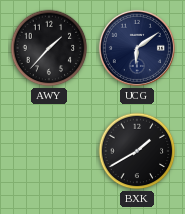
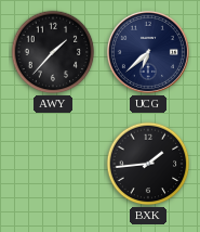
UCG: 6:09 -> 6:38
BXK: 1:40 -> 1:44
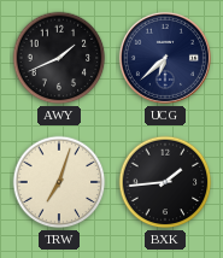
AWY: 1:37 -> 1:41
TRW: none -> 7:03
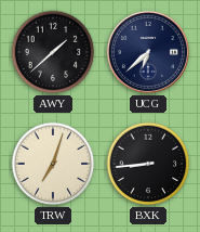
AWY: 1:41 -> 1:38
BXK: 1:44 -> 8:44
